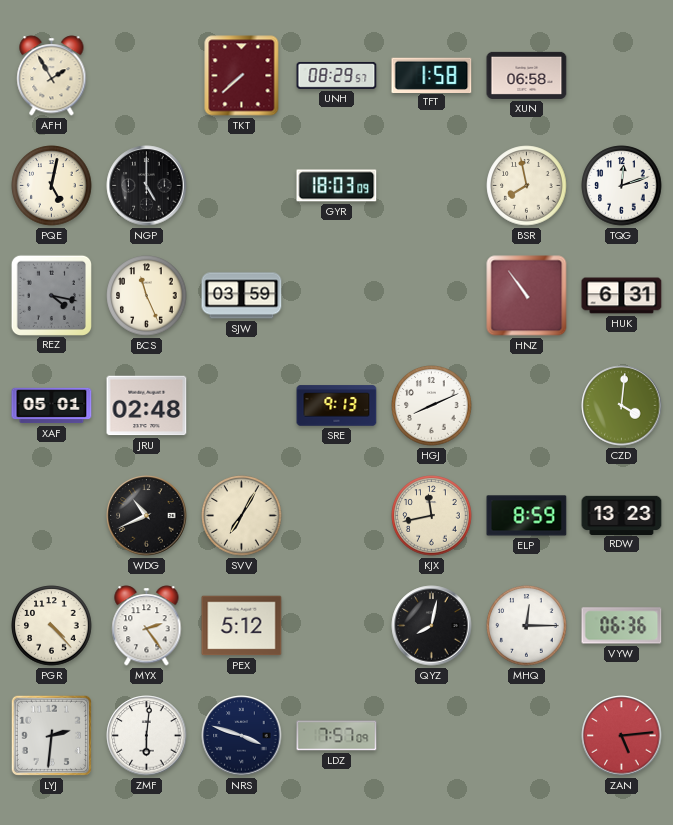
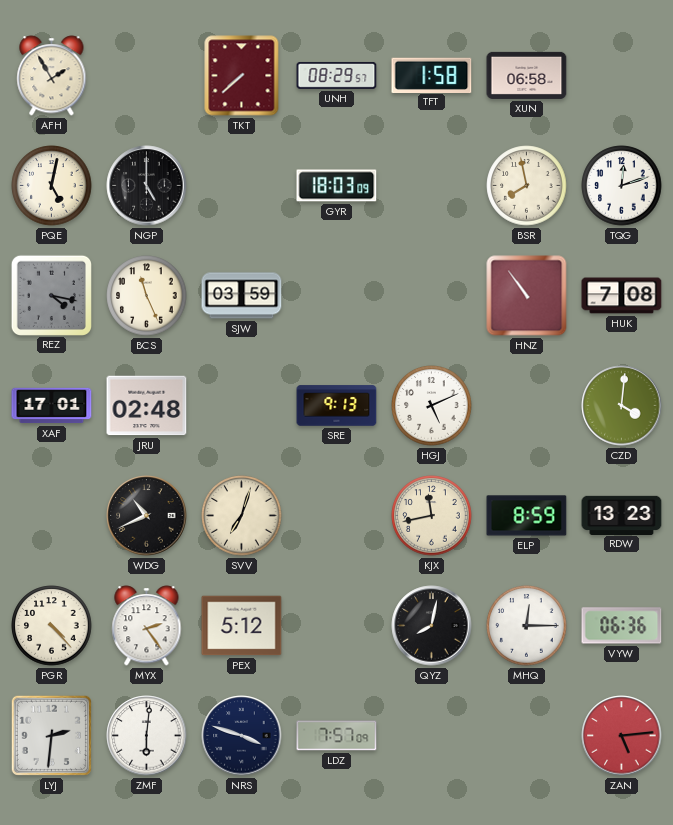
HUK: 6:31 -> 7:08
XAF: 05:01 -> 17:01
HGJ: 8:11 -> 5:11
SVV: 7:05 -> 7:03
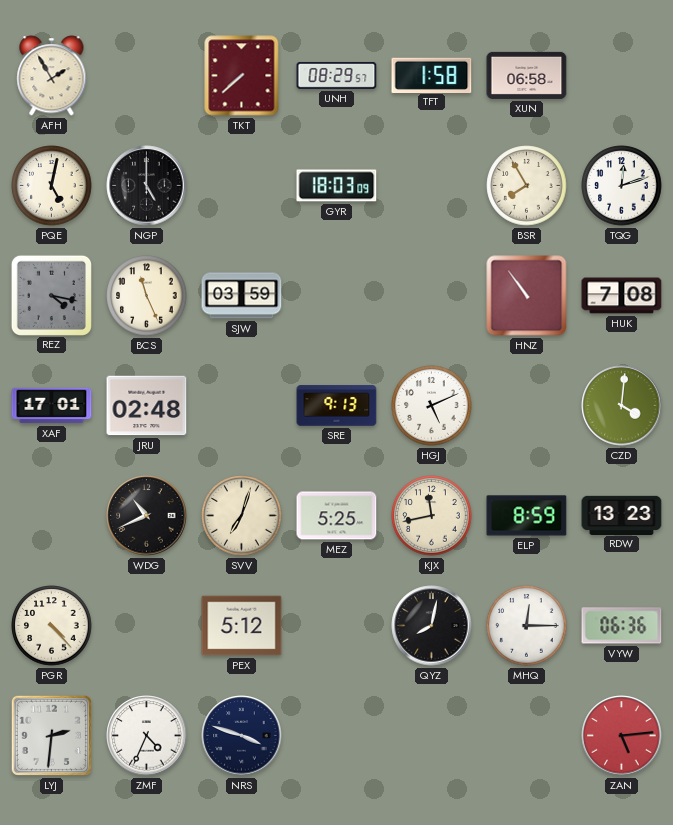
BSR: 7:58 -> 7:55
MEZ: none -> 5:25
MYX: 2:24 -> none
ZMF: 6:01 -> 4:34
LDZ: 7:57 -> none
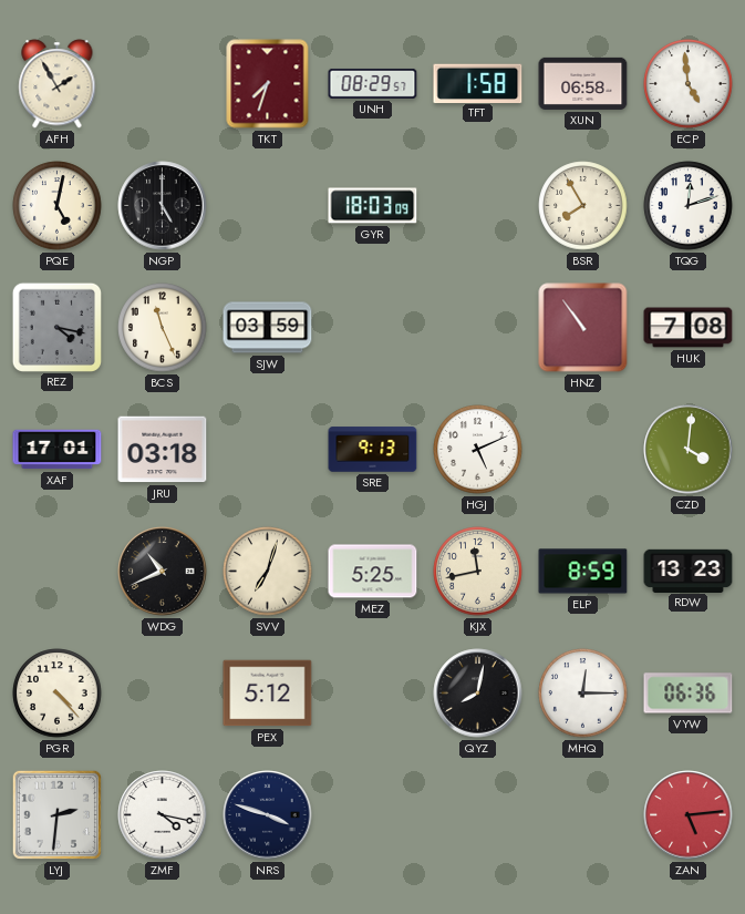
TKT: 7:38 -> 7:33
ECP: none -> 4:59
JRU: 02:48 -> 03:18
ZMF: 4:34 -> 4:17
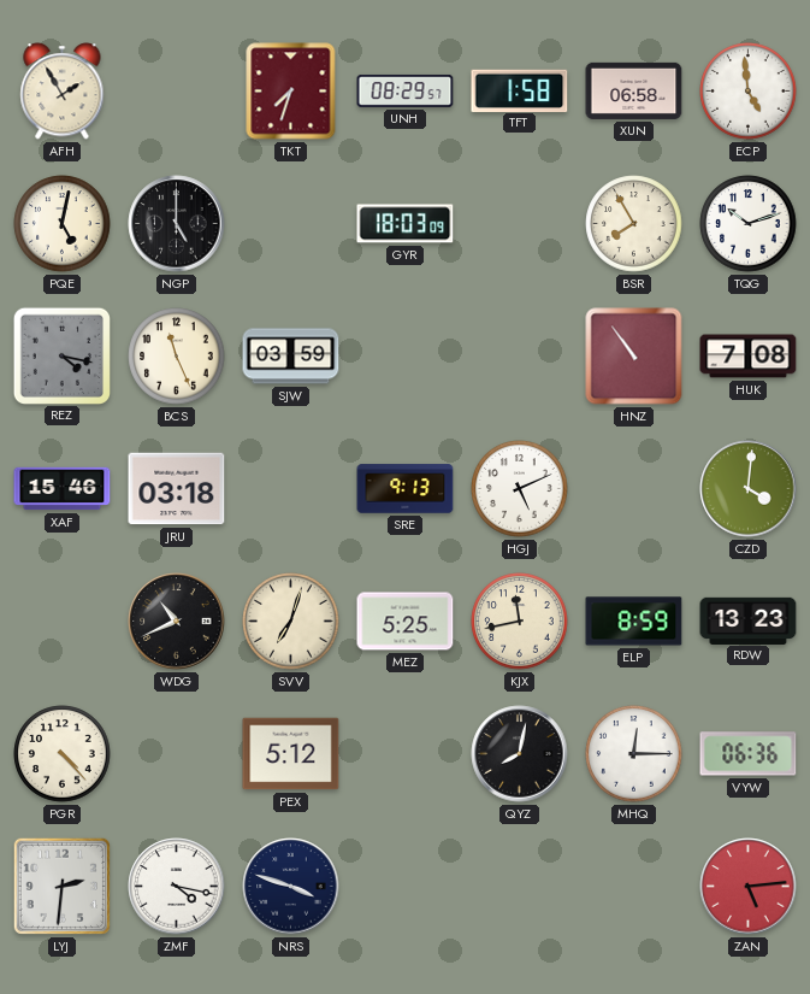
TQG: 12:12 -> 10:12
XAF: 17:01 -> 15:46
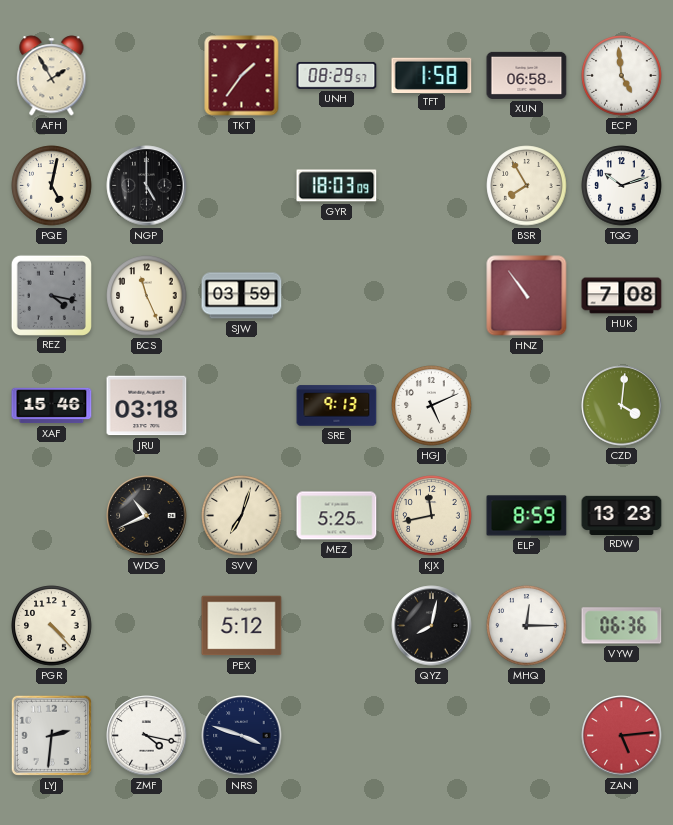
TKT: 7:33 -> 1:36
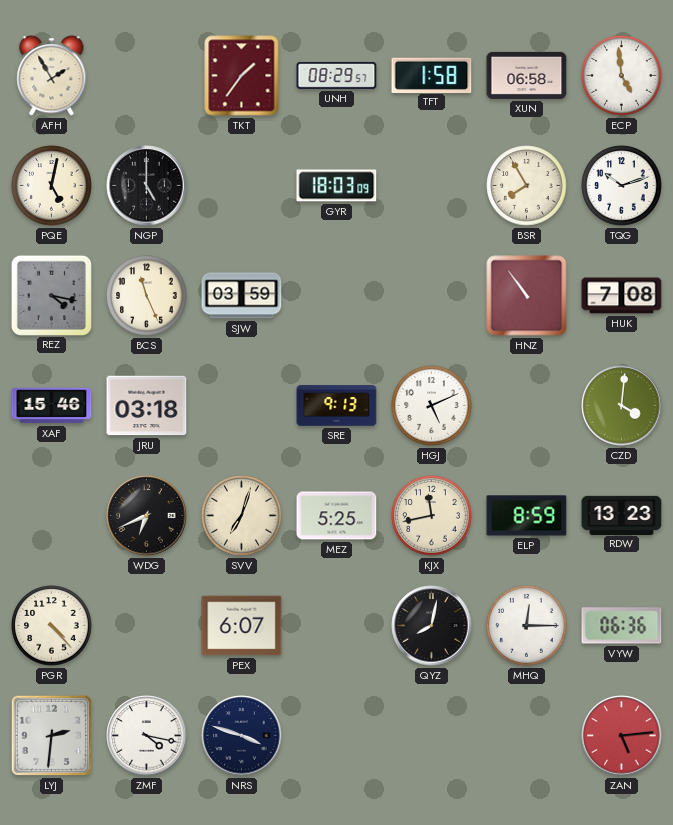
WDG: 10:41 -> 6:41
PEX: 5:12 -> 6:07
